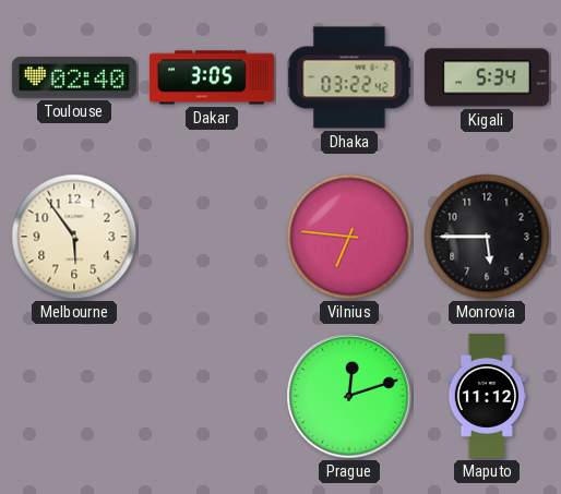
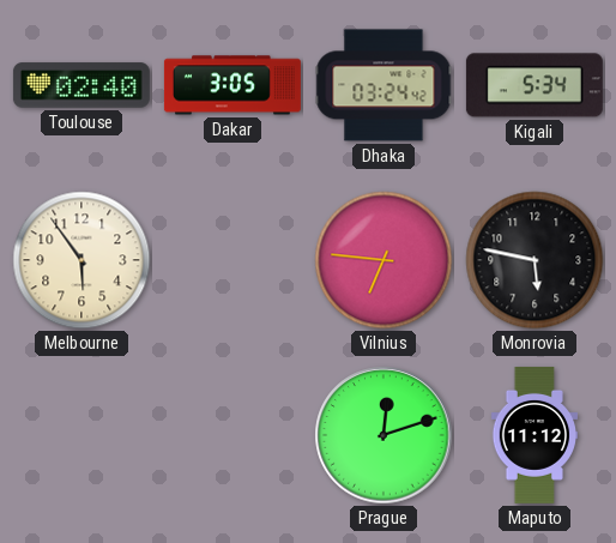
Dhaka: 03:22 -> 03:24
Monrovia: 5:45 -> 5:47
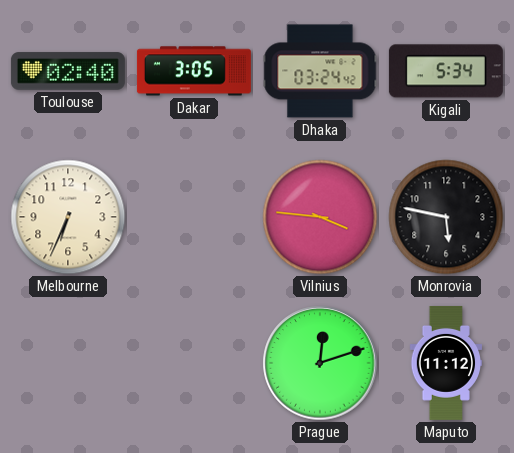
Melbourne: 5:54 -> 6:34
Vilnius: 6:46 -> 3:46
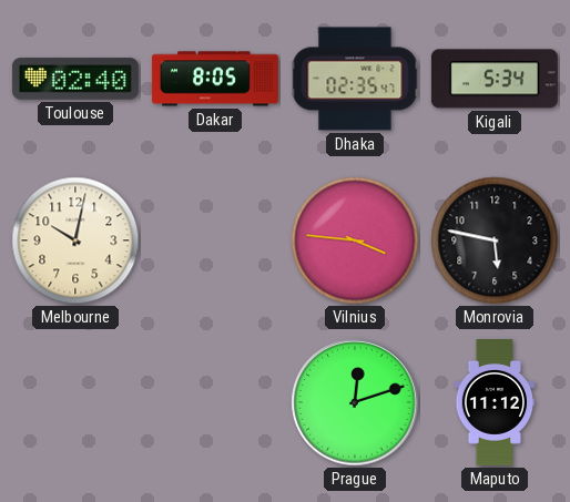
Dakar: 3:05 -> 8:05
Dhaka: 03:24 -> 02:35
Melbourne: 6:34 -> 10:02
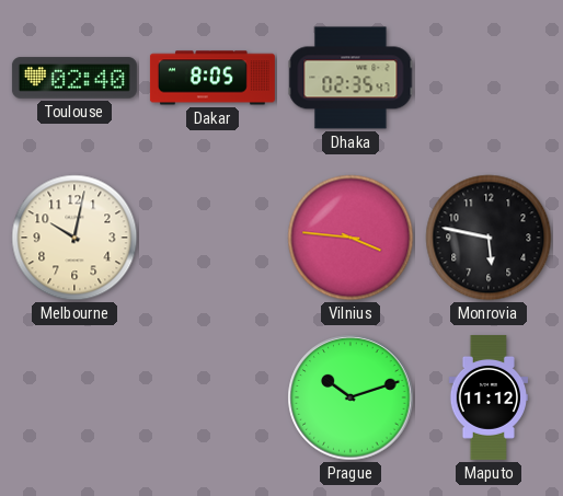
Kigali: 5:34 -> none
Prague: 12:12 -> 10:12
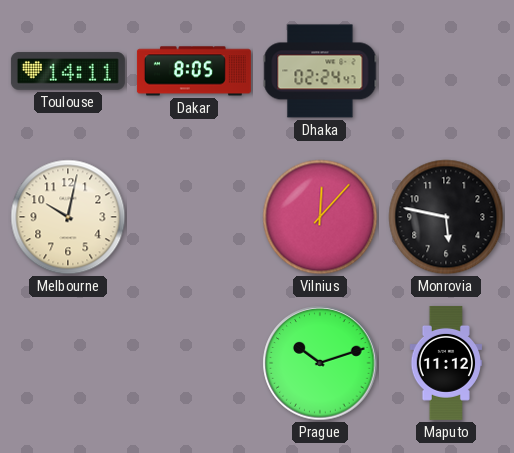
Toulouse: 02:40 -> 14:11
Dhaka: 02:35 -> 02:24
Vilnius: 3:46 -> 12:07
